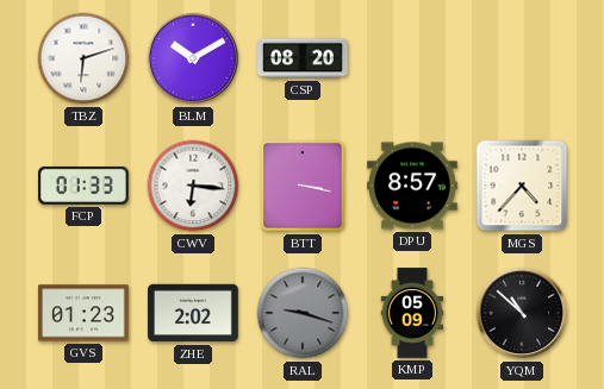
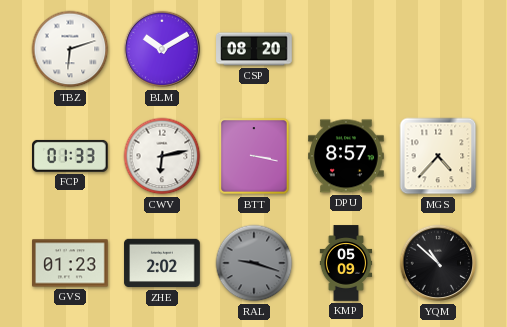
CWV: 6:16 -> 6:13
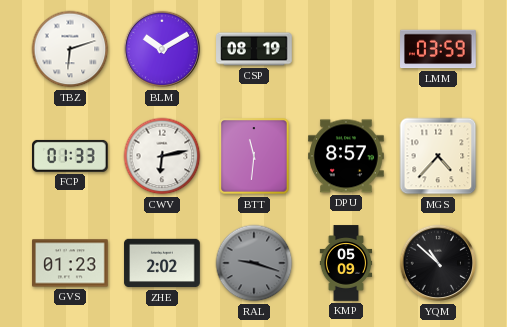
CSP: 08:20 -> 08:19
LMM: none -> 03:59
BTT: 3:17 -> 11:31
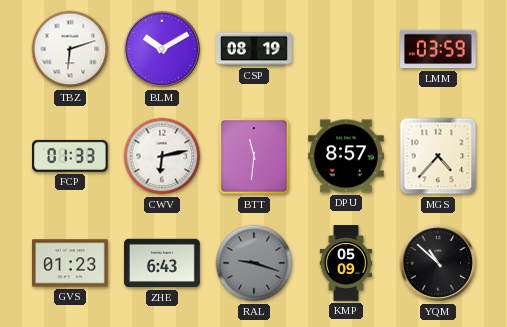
ZHE: 2:02 -> 6:43
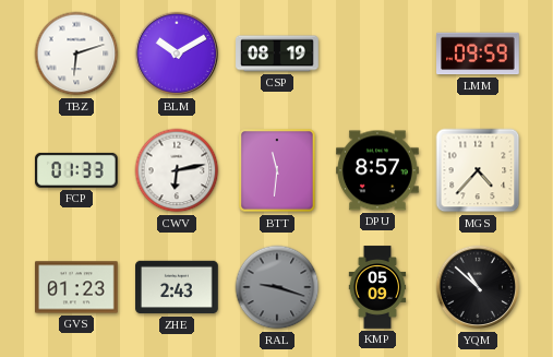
LMM: 03:59 -> 09:59
ZHE: 6:43 -> 2:43
